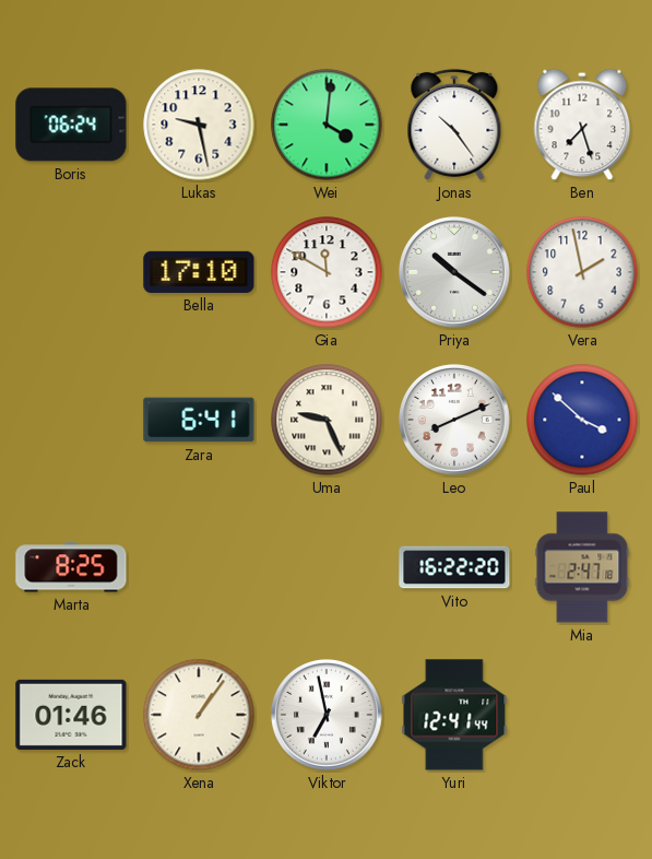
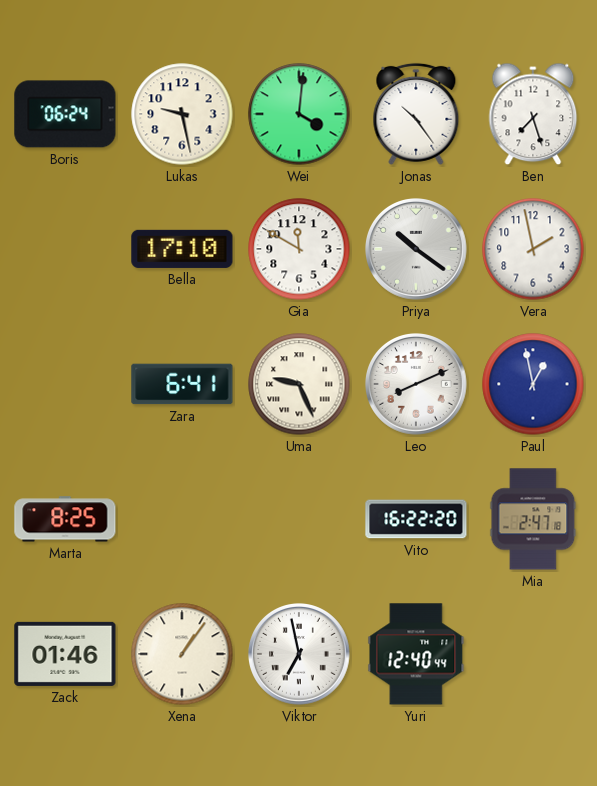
Paul: 3:52 -> 12:58
Yuri: 12:41 -> 12:40
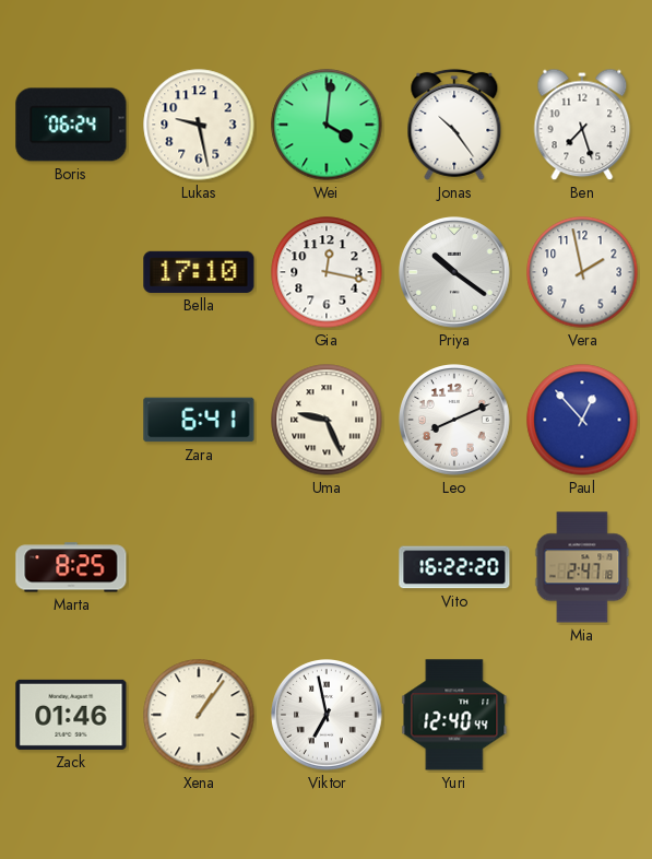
Gia: 11:50 -> 12:17
Paul: 12:58 -> 12:53
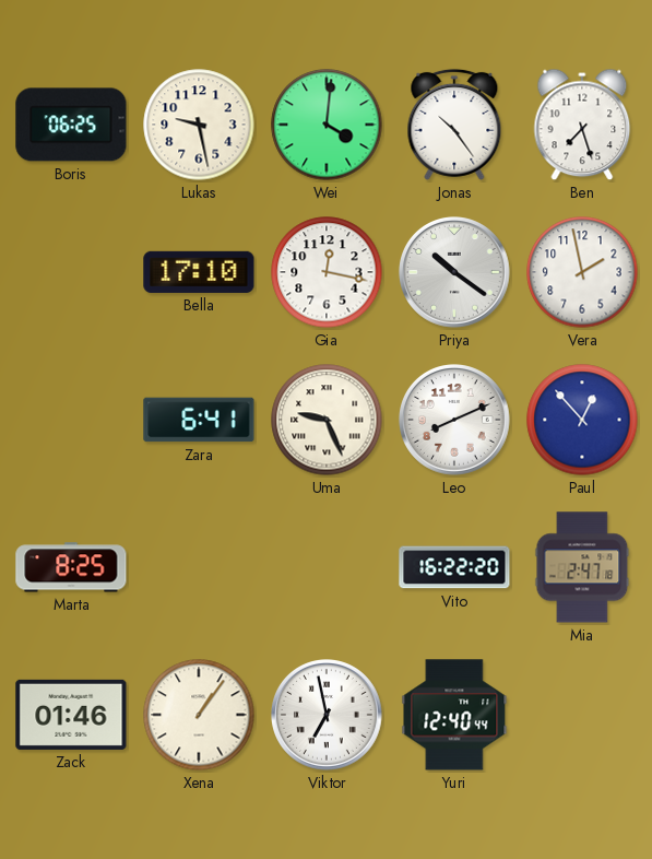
Boris: 06:24 -> 06:25
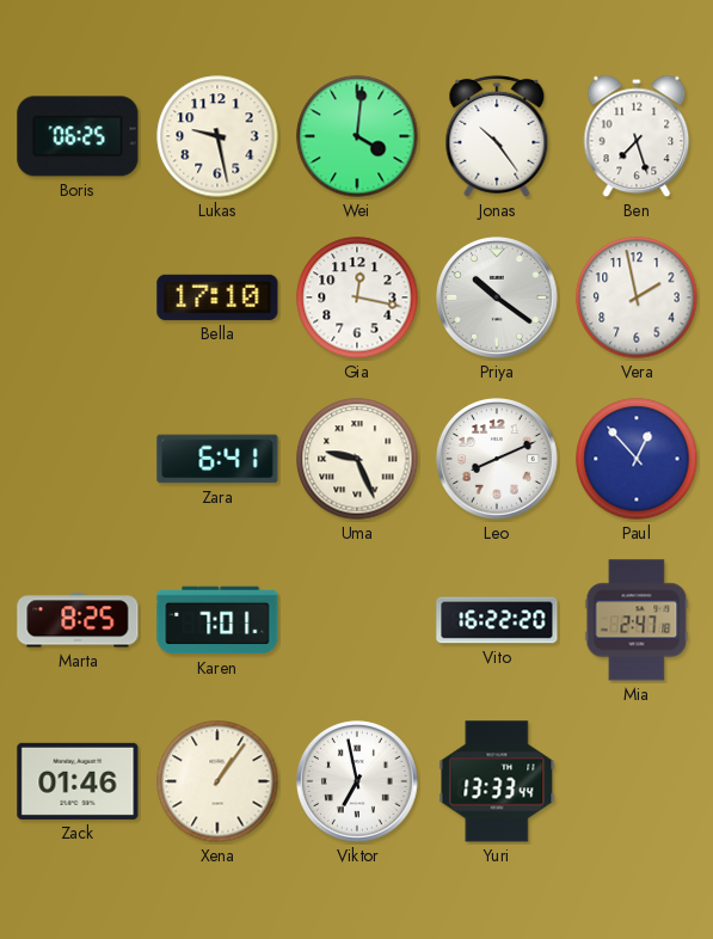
Karen: none -> 7:01
Yuri: 12:40 -> 13:33
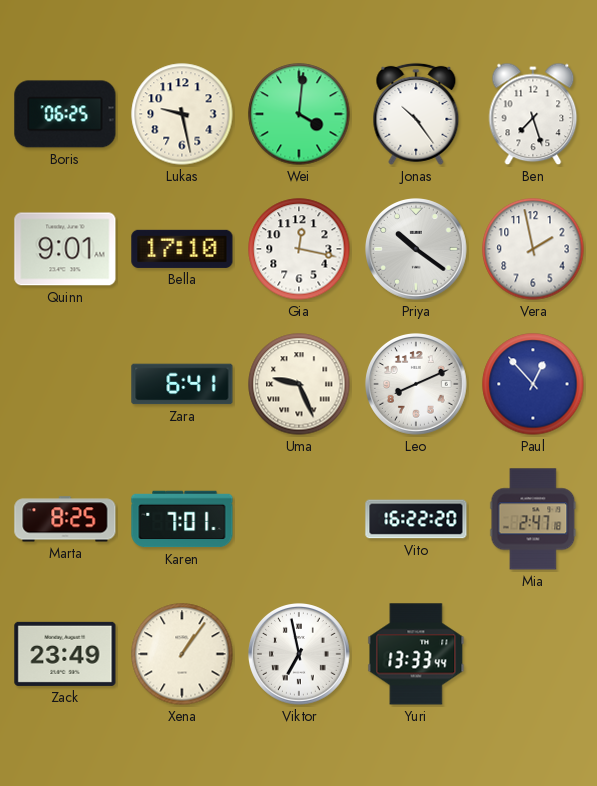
Quinn: none -> 9:01
Zack: 01:46 -> 23:49
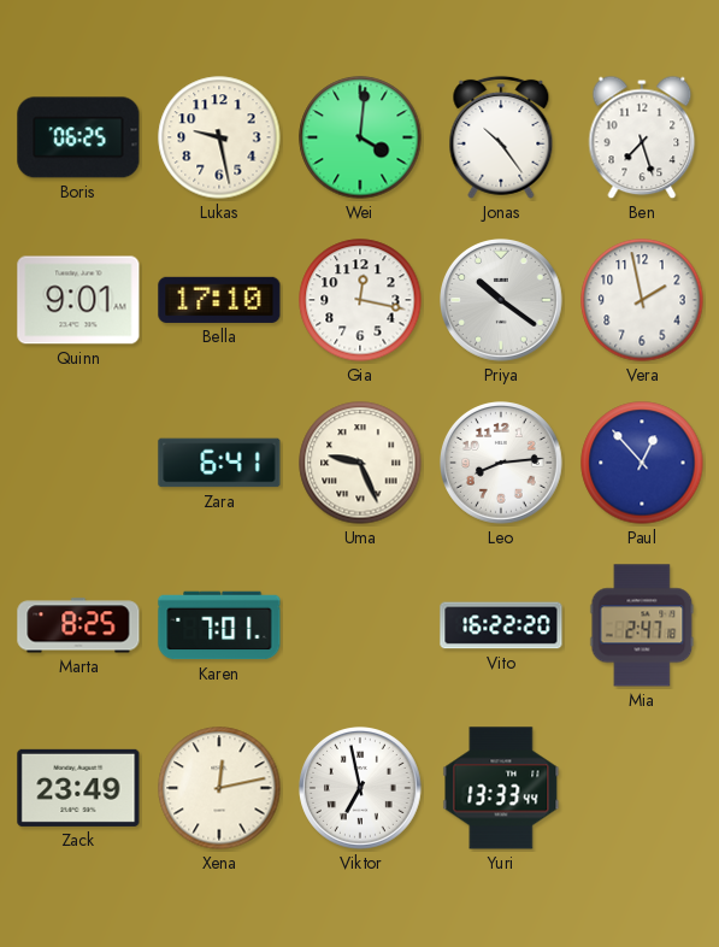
Leo: 8:11 -> 8:14
Xena: 1:06 -> 12:13
